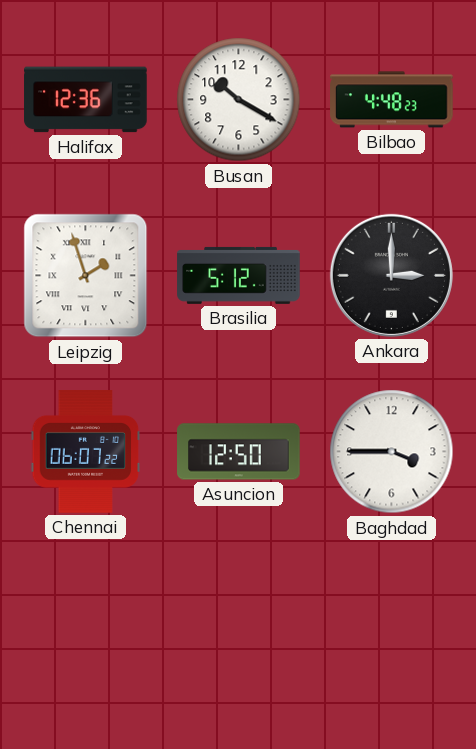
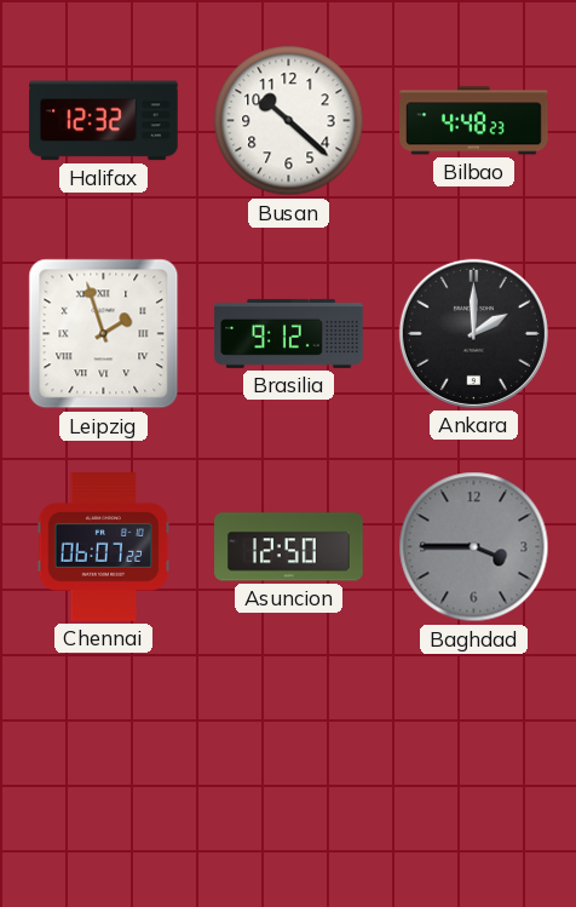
Halifax: 12:36 -> 12:32
Busan: 10:20 -> 10:22
Brasilia: 5:12 -> 9:12
Ankara: 3:00 -> 2:00
Baghdad dial: white -> grey
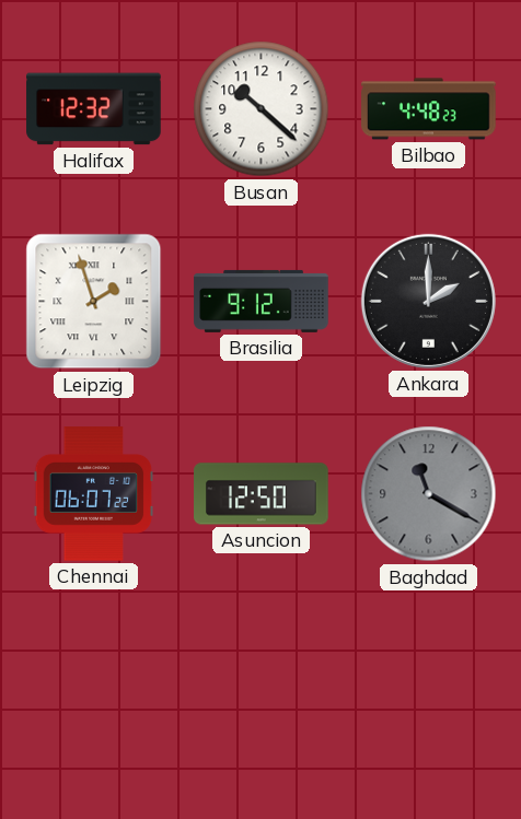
Baghdad: 3:45 -> 11:20
